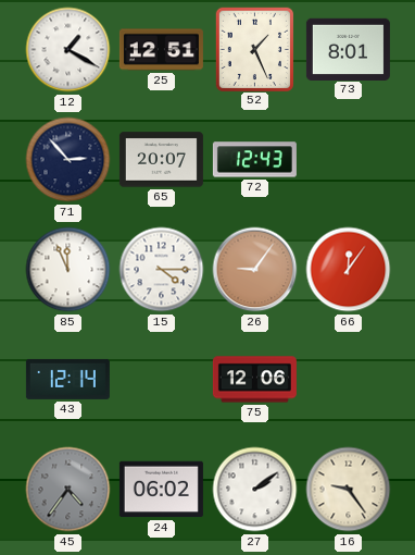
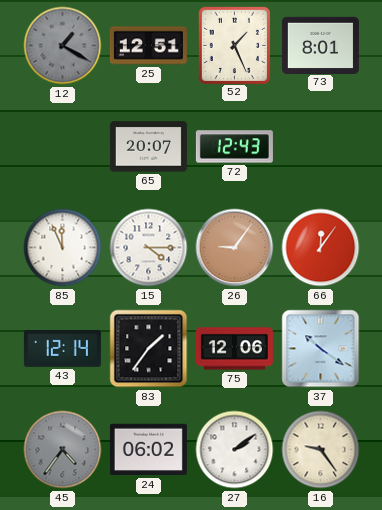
12 dial: white -> grey
71: 2:53 -> none
83: none -> 1:36
37: none -> 10:21
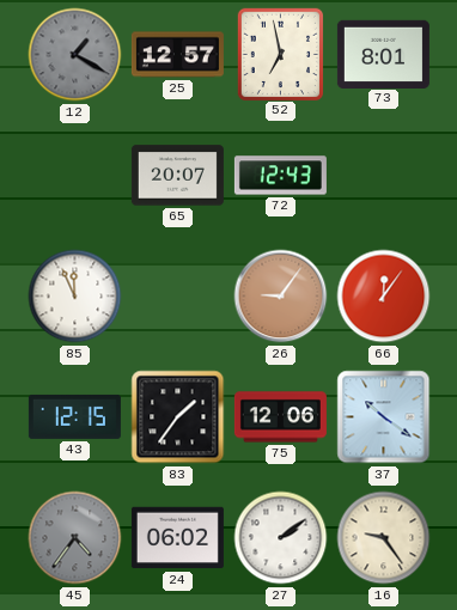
25: 12:51 -> 12:57
52: 1:26 -> 6:58
15: 4:15 -> none
43: 12:14 -> 12:15
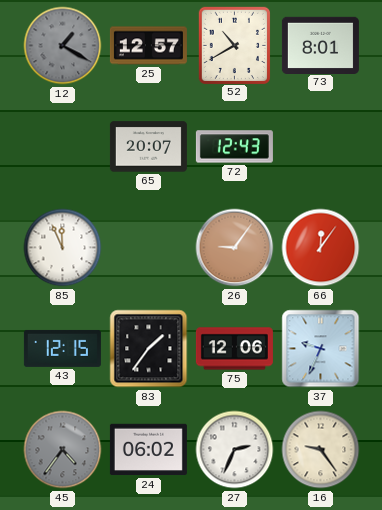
52: 6:58 -> 10:40
37: 10:21 -> 9:34
27: 2:09 -> 2:34
